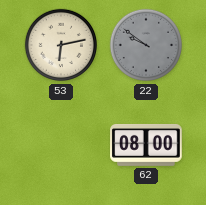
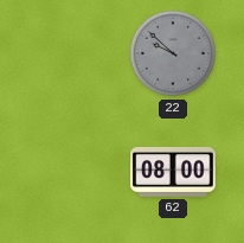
53: 6:13 -> none
22: 9:51 -> 9:52
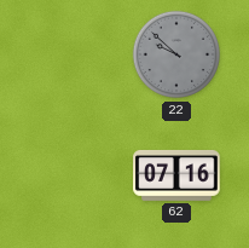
62: 08:00 -> 07:16
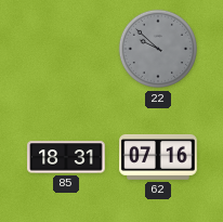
85: none -> 18:31
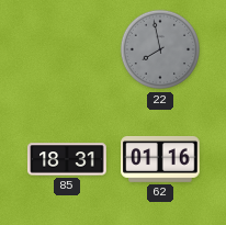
22: 9:52 -> 7:58
62: 07:16 -> 01:16
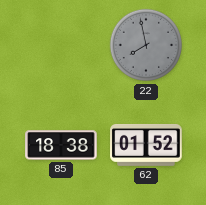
85: 18:31 -> 18:38
62: 01:16 -> 01:52
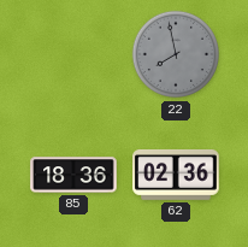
85: 18:38 -> 18:36
62: 01:52 -> 02:36
